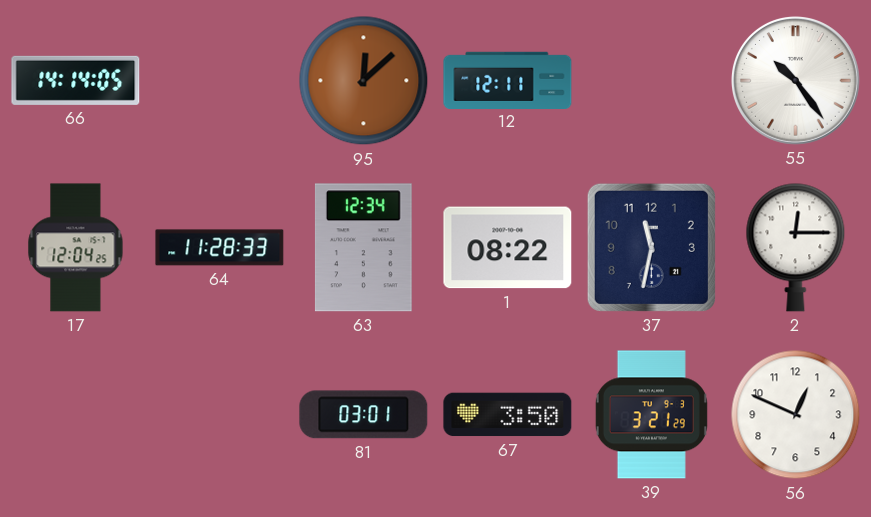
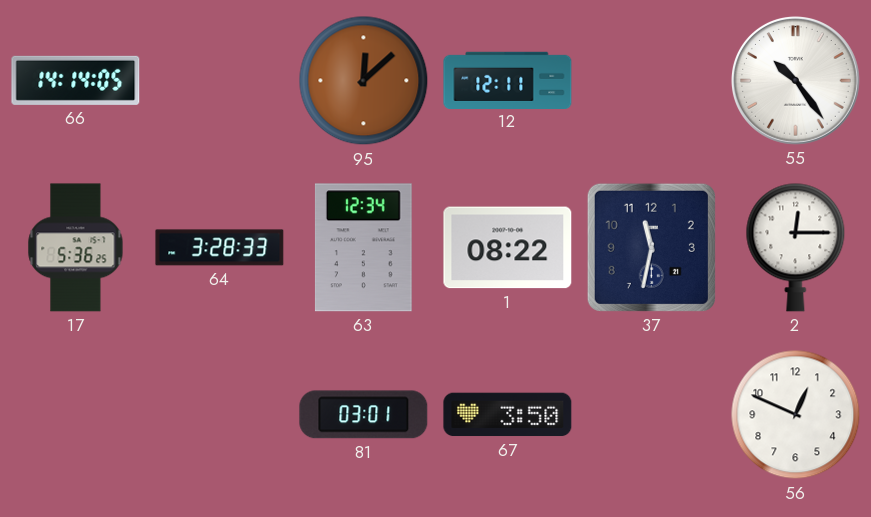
17: 12:04 -> 5:36
64: 11:28 -> 3:28
39: 3:21 -> none
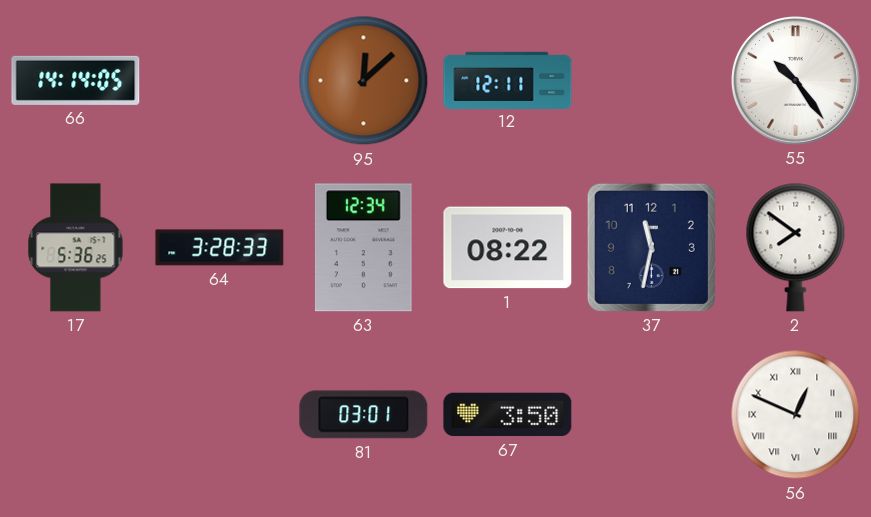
2: 12:15 -> 7:51
56 numerals: Arabic -> Roman
